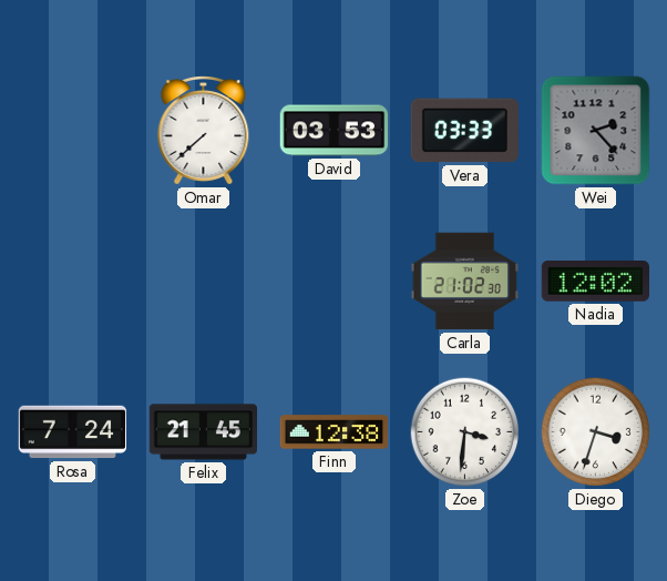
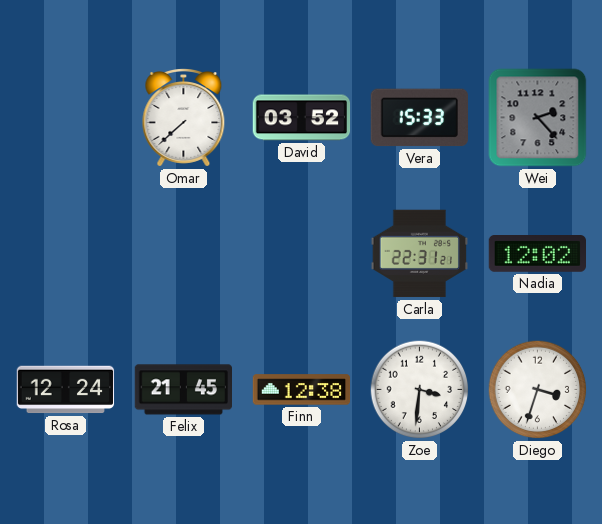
David: 03:53 -> 03:52
Vera: 03:33 -> 15:33
Carla: 21:02 -> 22:31
Rosa: 7:24 -> 12:24
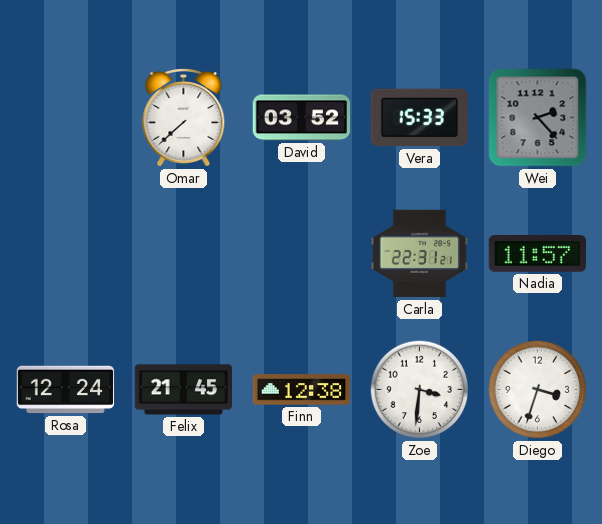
Nadia: 12:02 -> 11:57
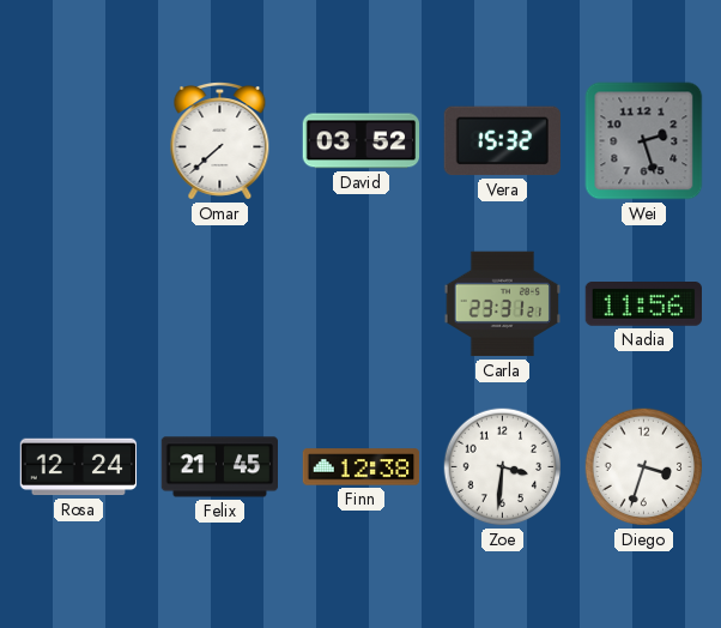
Vera: 15:33 -> 15:32
Wei: 2:23 -> 2:27
Carla: 22:31 -> 23:31
Nadia: 11:57 -> 11:56
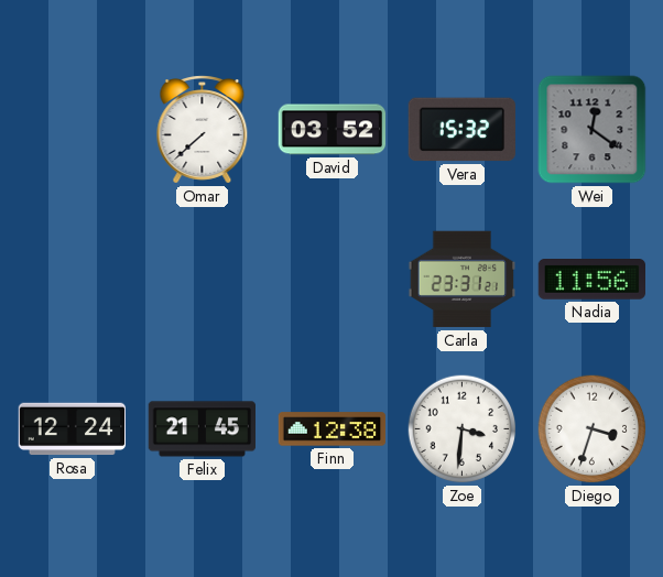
Wei: 2:27 -> 12:21
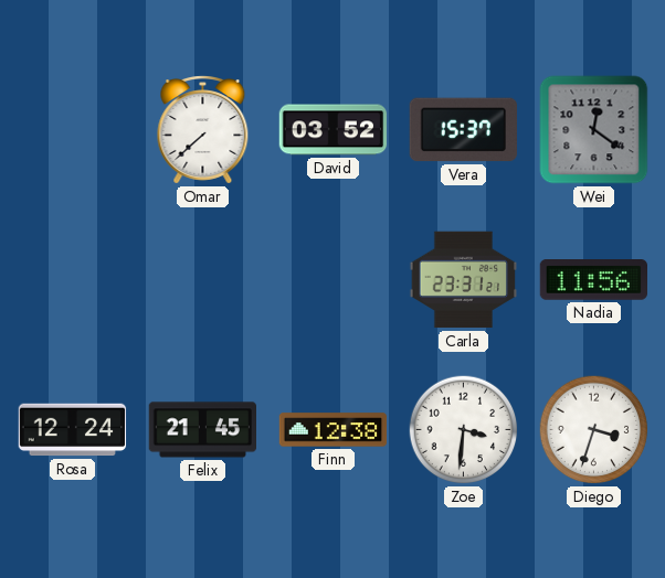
Vera: 15:32 -> 15:37
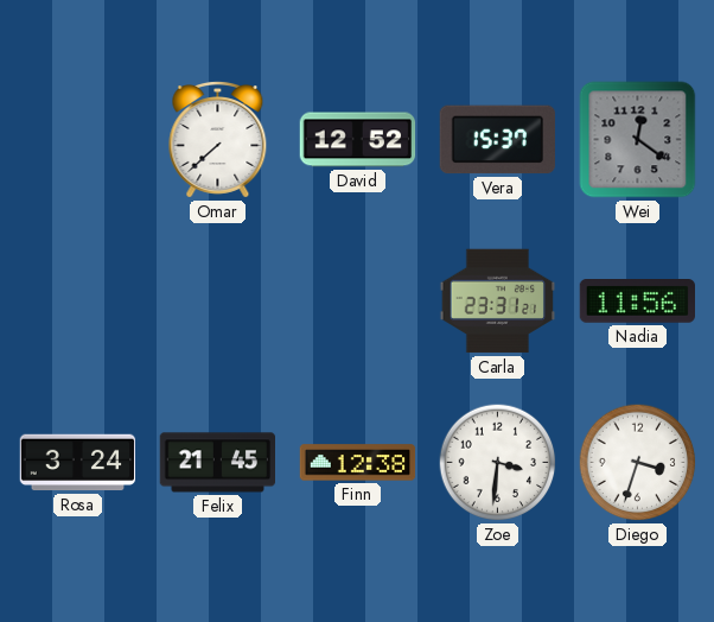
David: 03:52 -> 12:52
Rosa: 12:24 -> 3:24
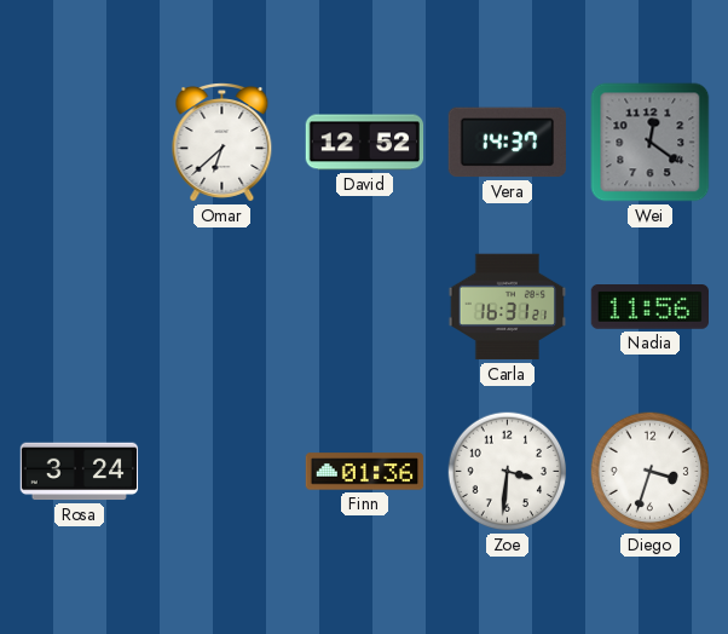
Omar: 7:38 -> 6:38
Vera: 15:37 -> 14:37
Carla: 23:31 -> 16:31
Felix: 21:45 -> none
Finn: 12:38 -> 01:36
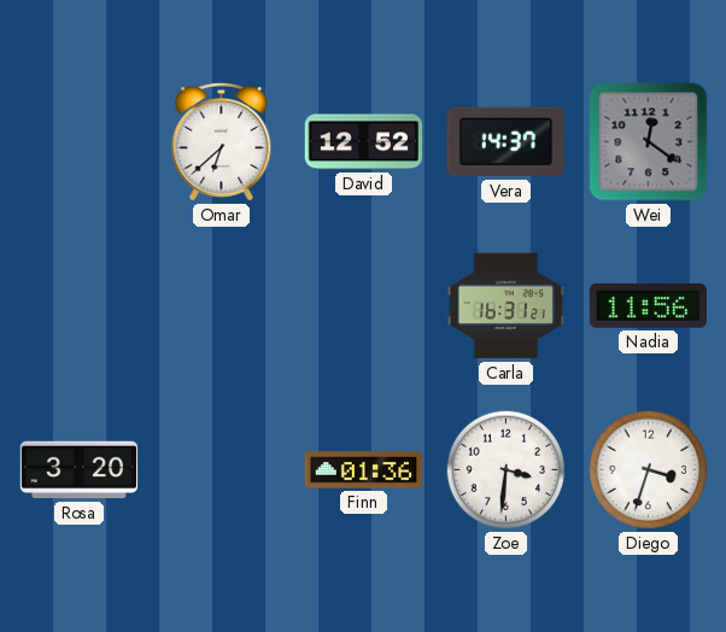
Rosa: 3:24 -> 3:20
